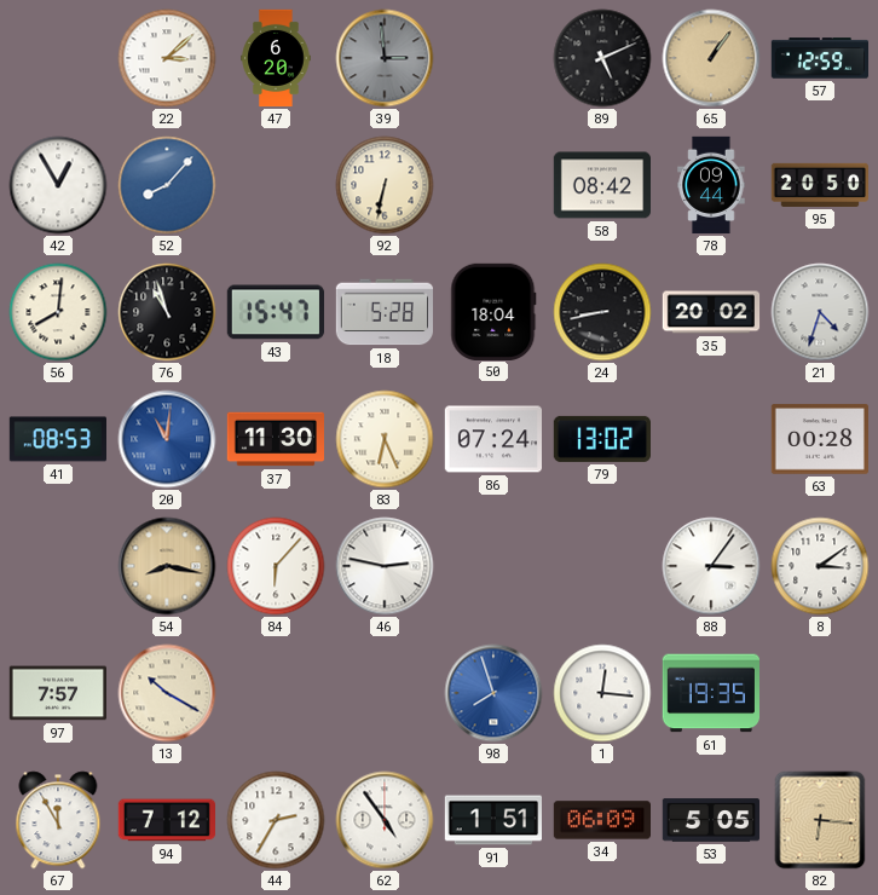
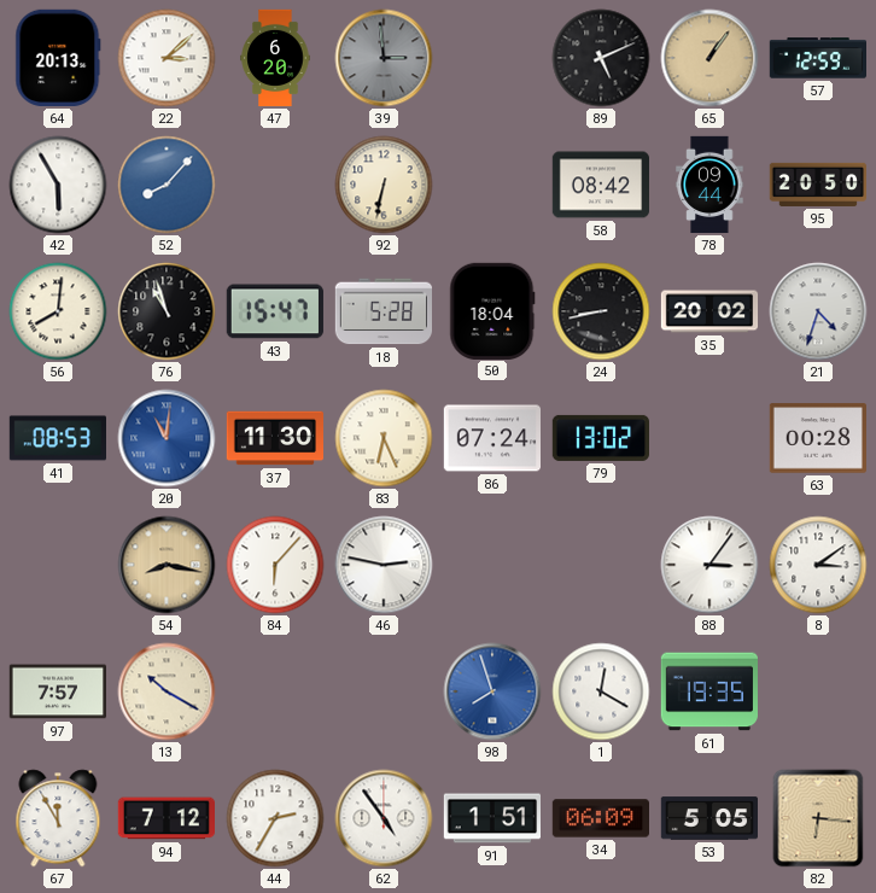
64: none -> 20:13
42: 12:55 -> 5:55
1: 12:16 -> 12:20
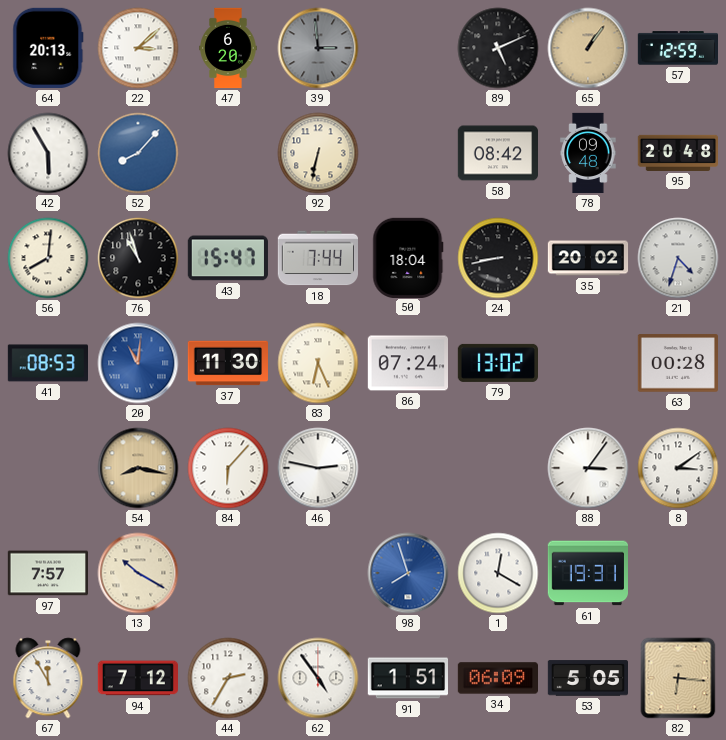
78: 09:44 -> 09:48
95: 20:50 -> 20:48
18: 5:28 -> 7:44
61: 19:35 -> 19:31
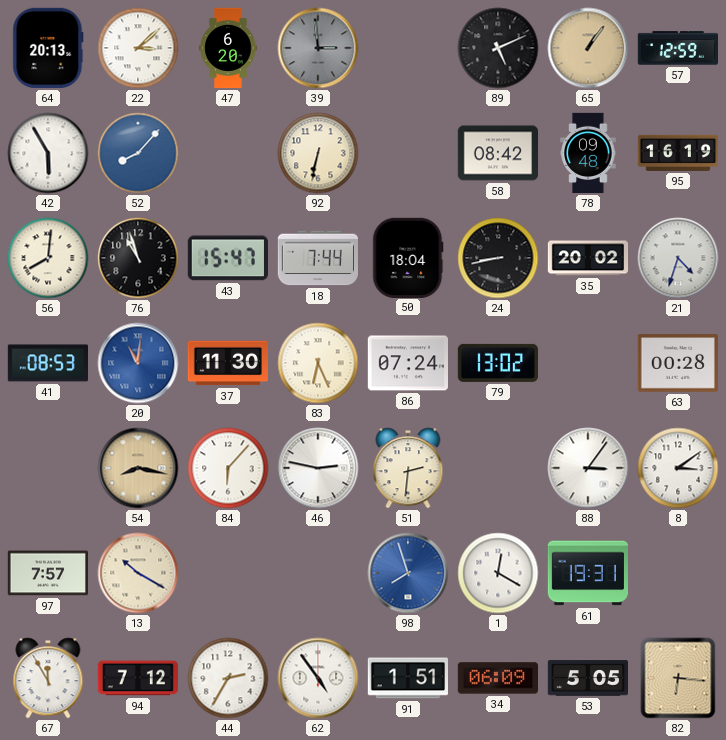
95: 20:48 -> 16:19
51: none -> 2:31
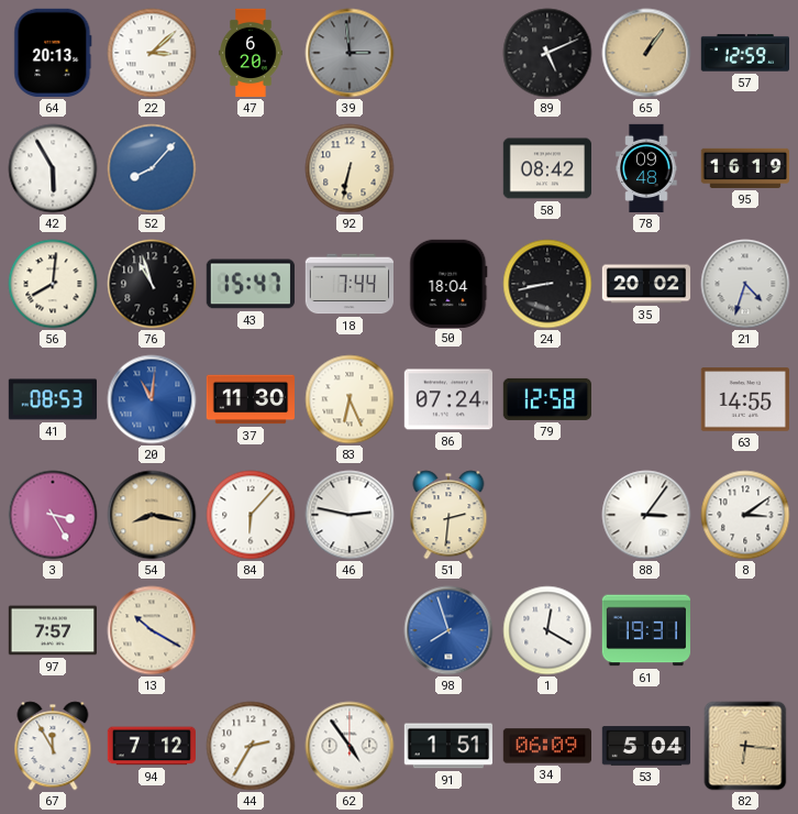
79: 13:02 -> 12:58
63: 00:28 -> 14:55
3: none -> 3:25
53: 5:05 -> 5:04
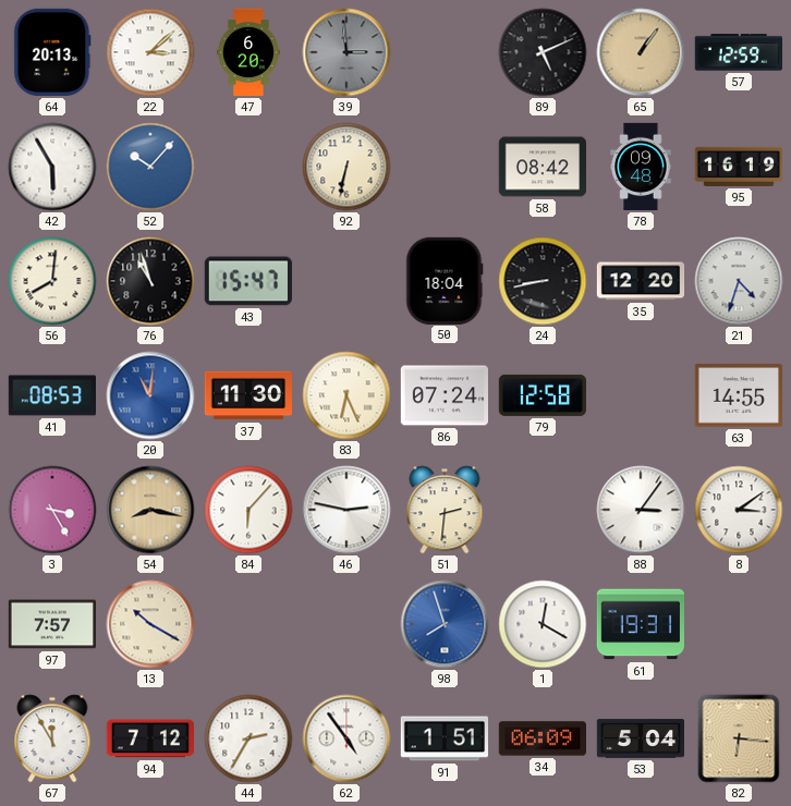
52: 8:07 -> 10:07
18: 7:44 -> none
35: 20:02 -> 12:20
